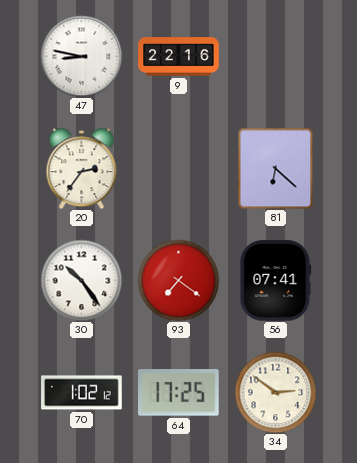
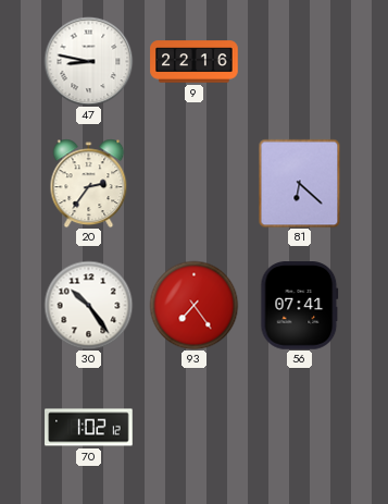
93: 7:21 -> 7:24
64: 17:25 -> none
34: 2:51 -> none
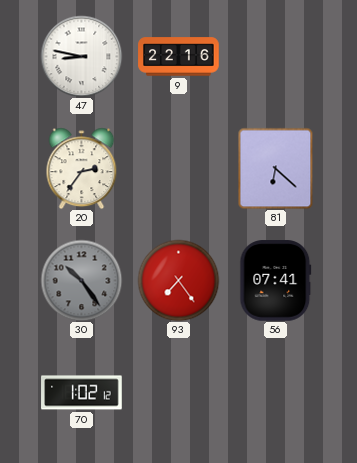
30 dial: white -> grey
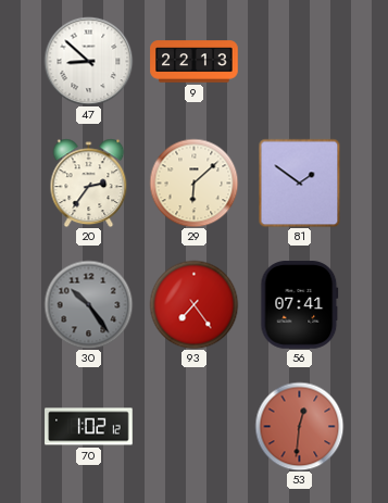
47: 8:47 -> 8:52
9: 22:16 -> 22:13
29: none -> 6:08
81: 6:22 -> 1:51
53: none -> 12:31
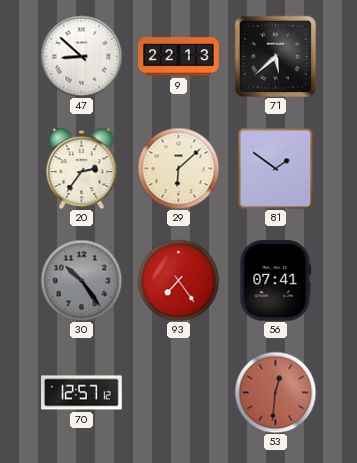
71: none -> 5:38
70: 1:02 -> 12:57
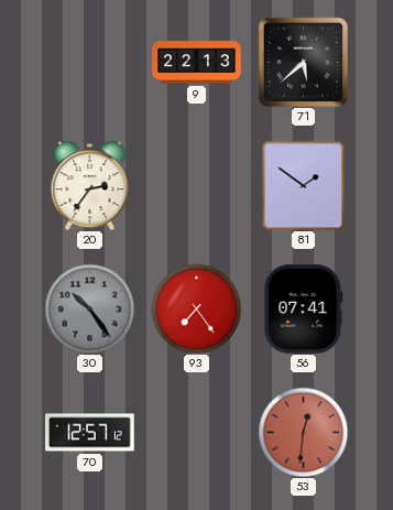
47: 8:52 -> none
29: 6:08 -> none
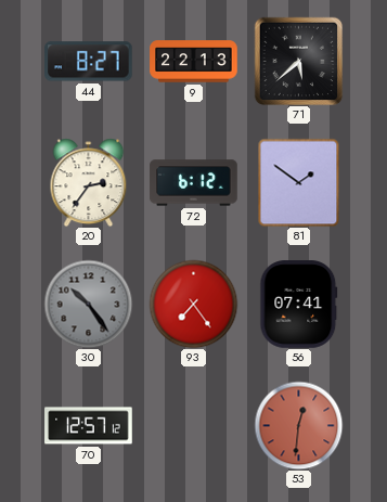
44: none -> 8:27
72: none -> 6:12
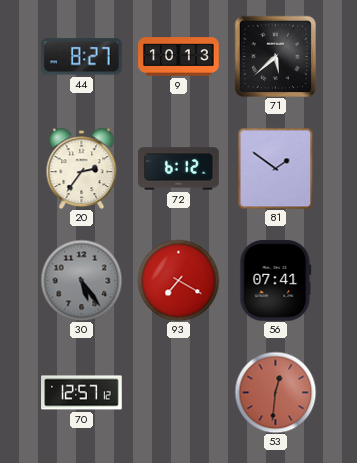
9: 22:13 -> 10:13
30: 10:24 -> 5:24
93: 7:24 -> 7:20
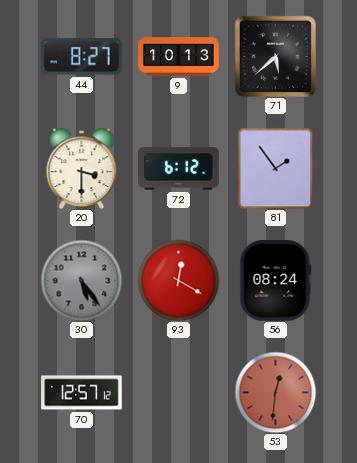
20: 2:36 -> 3:30
81: 1:51 -> 1:54
93: 7:20 -> 12:20
56: 07:41 -> 08:24
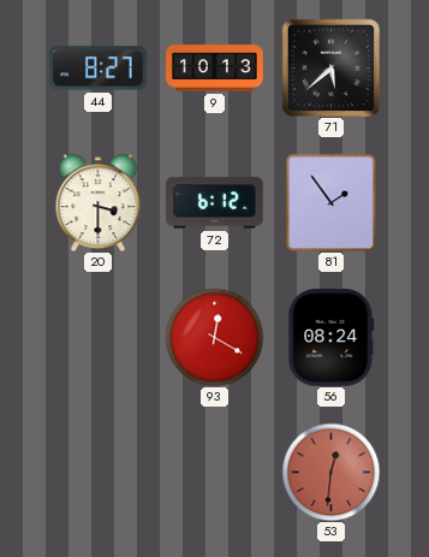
30: 5:24 -> none
70: 12:57 -> none
